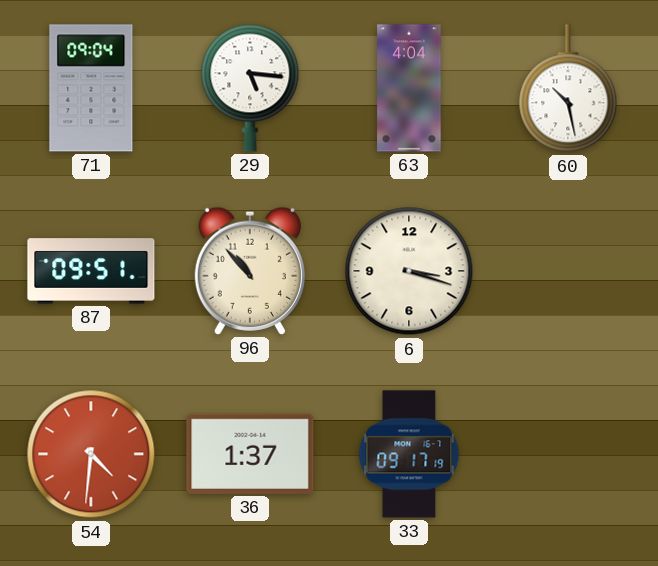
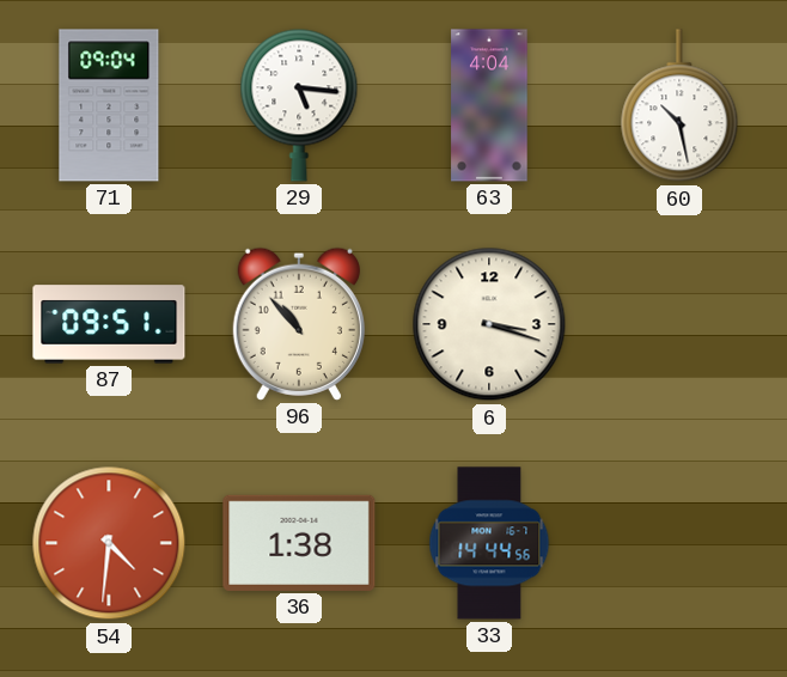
36: 1:37 -> 1:38
33: 09:17 -> 14:44
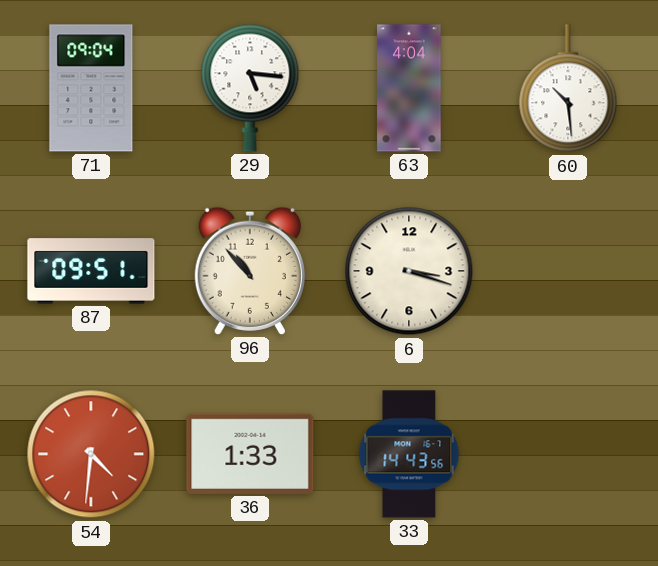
60: 10:28 -> 10:29
36: 1:38 -> 1:33
33: 14:44 -> 14:43
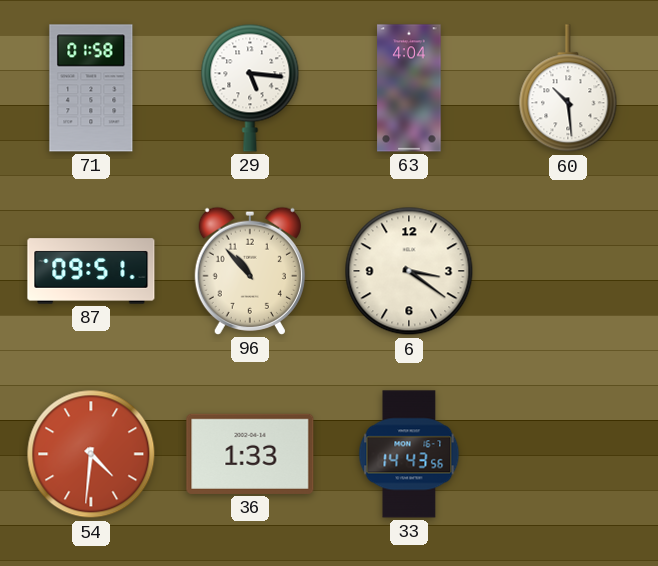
71: 09:04 -> 01:58
6: 3:18 -> 3:21
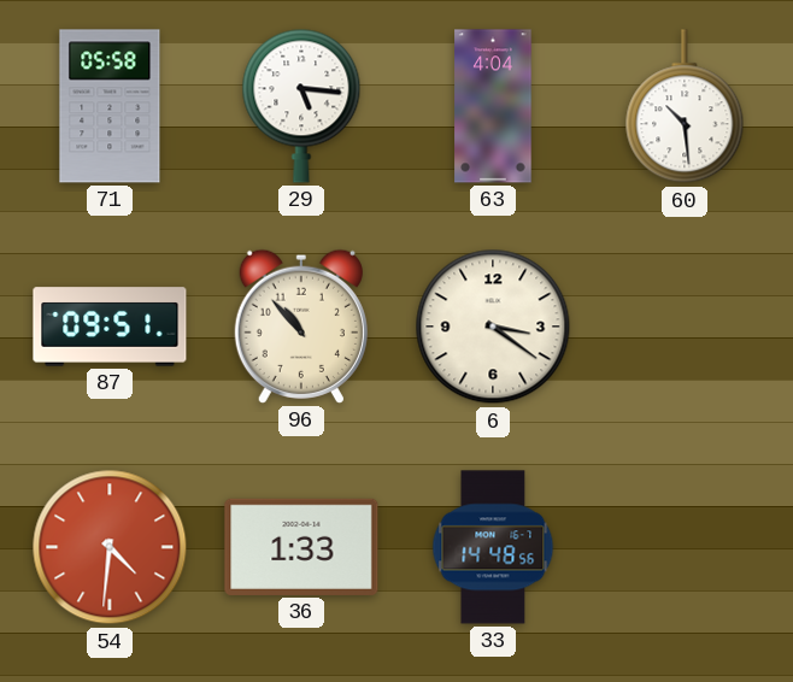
71: 01:58 -> 05:58
33: 14:43 -> 14:48
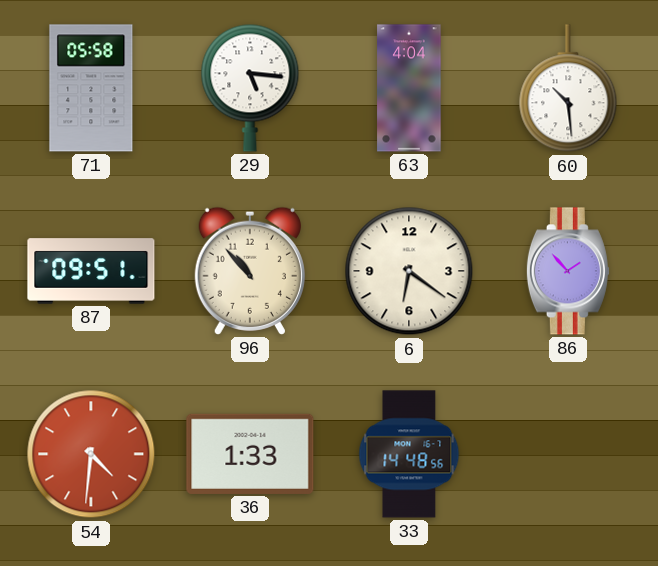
6: 3:21 -> 6:21
86: none -> 1:53
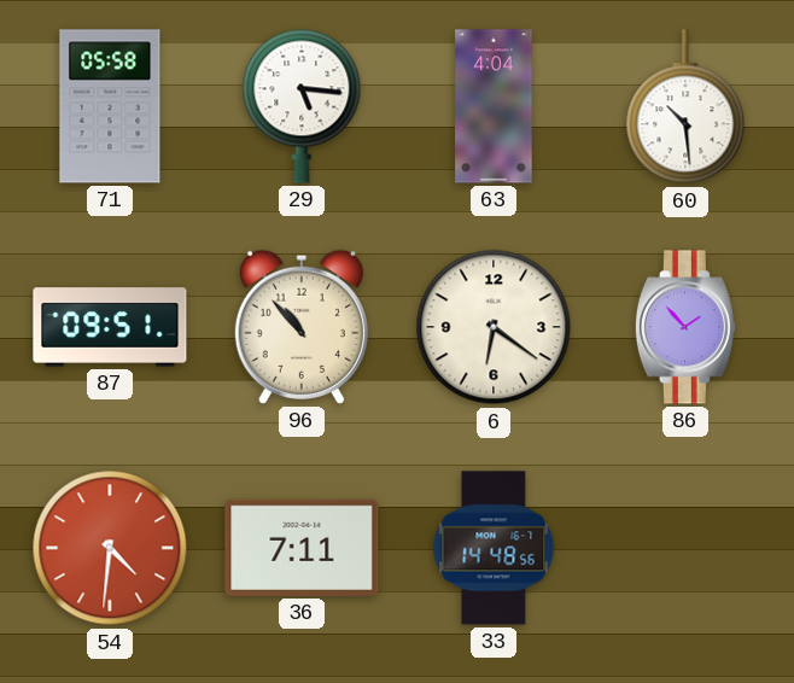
36: 1:33 -> 7:11
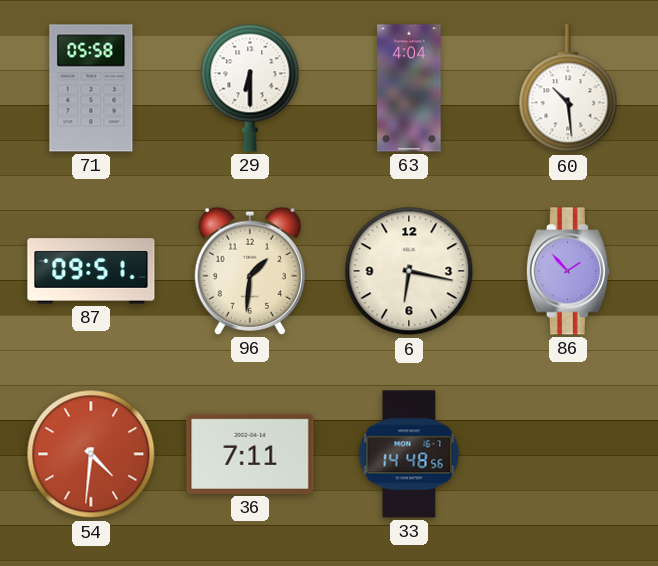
29: 5:16 -> 6:30
96: 10:53 -> 1:31
6: 6:21 -> 6:17
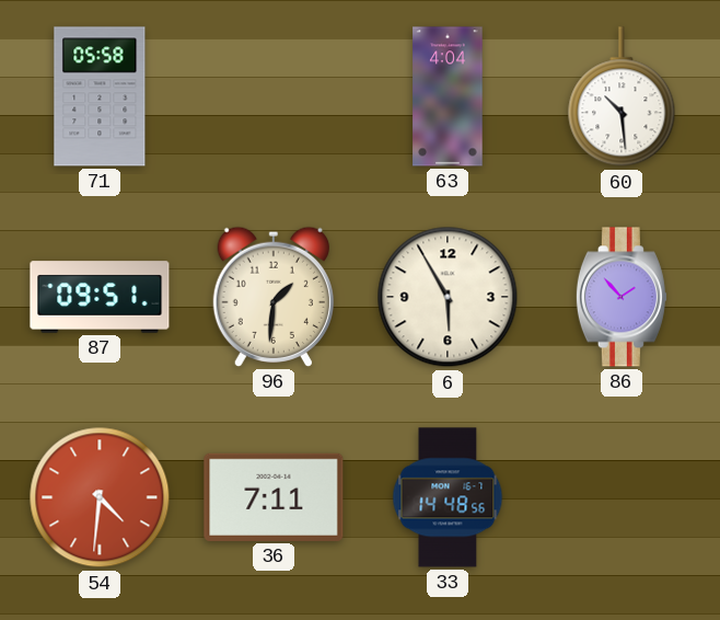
29: 6:30 -> none
6: 6:17 -> 5:55
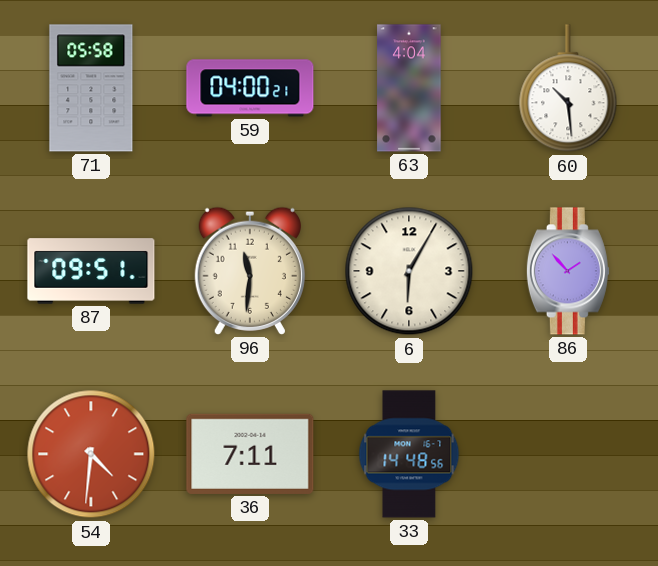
59: none -> 04:00
96: 1:31 -> 11:31
6: 5:55 -> 6:05
